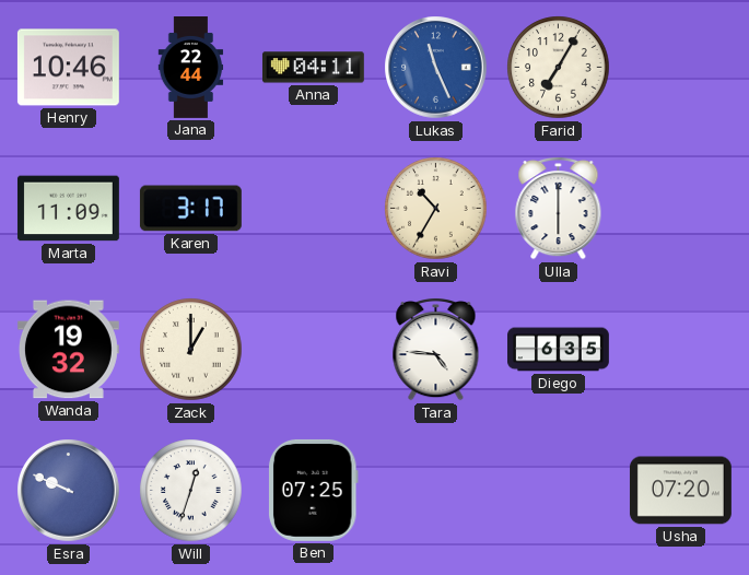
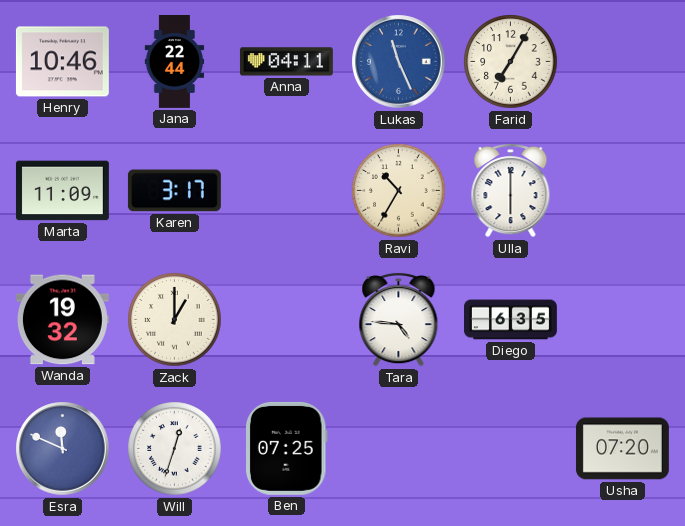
Esra: 9:49 -> 11:49
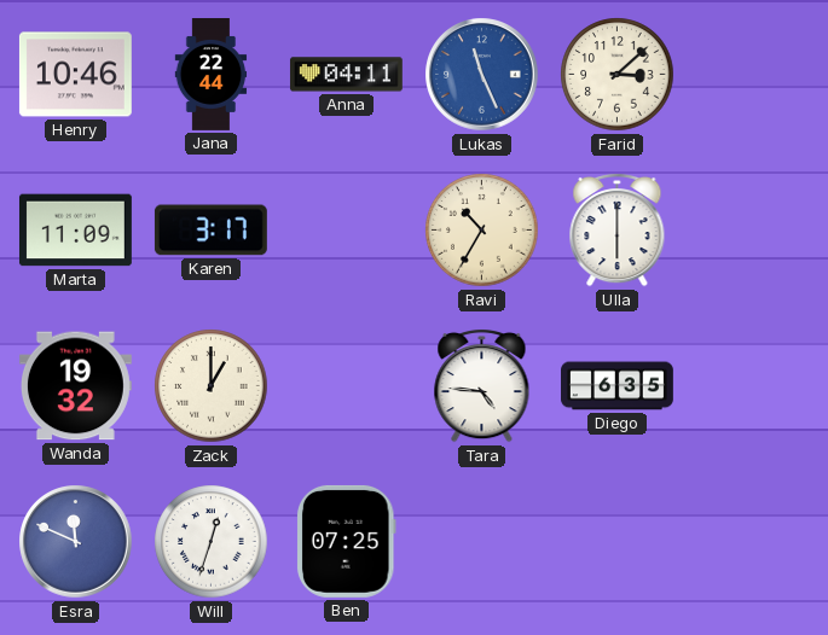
Farid: 7:05 -> 3:08
Usha: 07:20 -> none
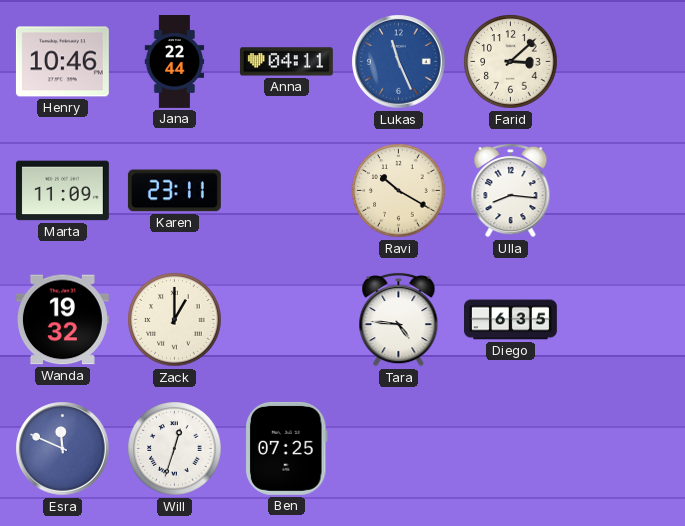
Karen: 3:17 -> 23:11
Ravi: 10:35 -> 10:20
Ulla: 6:00 -> 8:16
